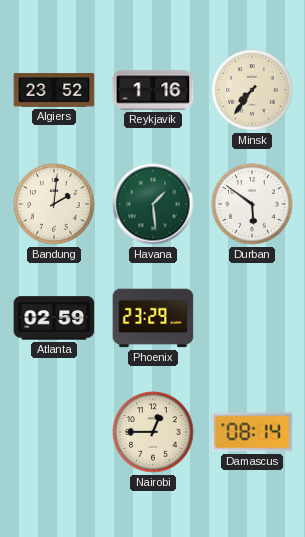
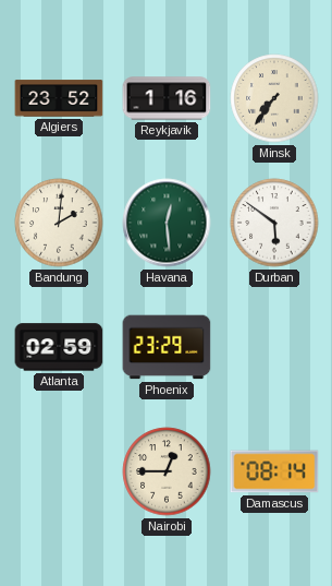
Havana: 1:29 -> 12:29
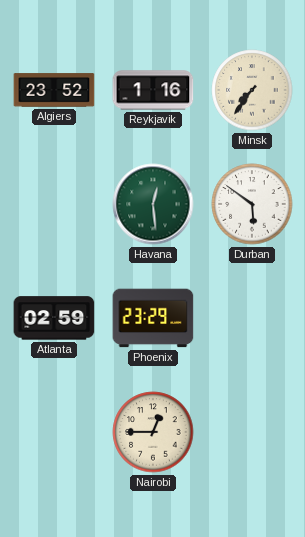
Bandung: 2:01 -> none
Damascus: 08:14 -> none
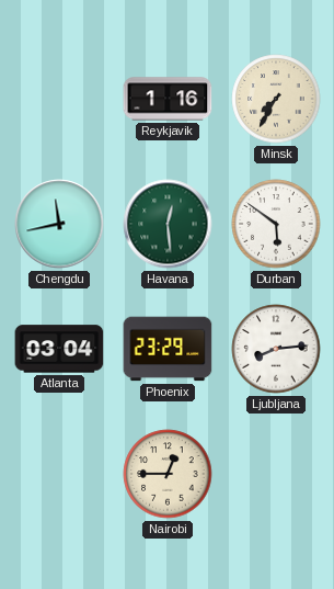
Algiers: 23:52 -> none
Minsk: 7:36 -> 7:35
Chengdu: none -> 11:43
Atlanta: 02:59 -> 03:04
Ljubljana: none -> 8:14
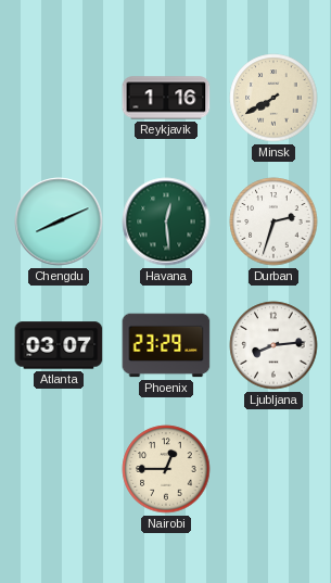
Minsk: 7:35 -> 7:40
Chengdu: 11:43 -> 8:11
Durban: 5:51 -> 2:33
Atlanta: 03:04 -> 03:07
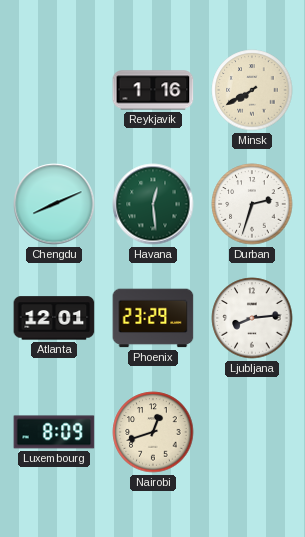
Atlanta: 03:07 -> 12:01
Luxembourg: none -> 8:09
Nairobi: 12:45 -> 12:42
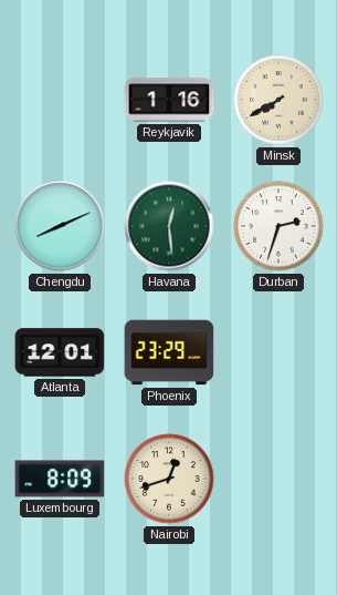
Ljubljana: 8:14 -> none
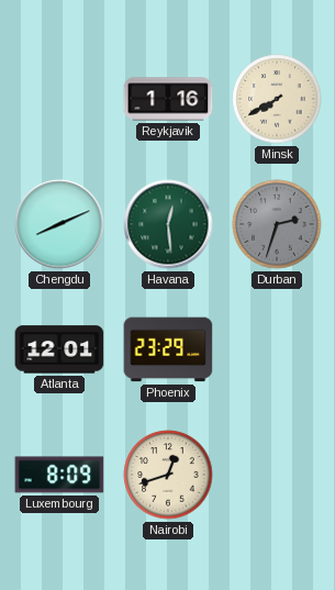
Durban dial: white -> grey
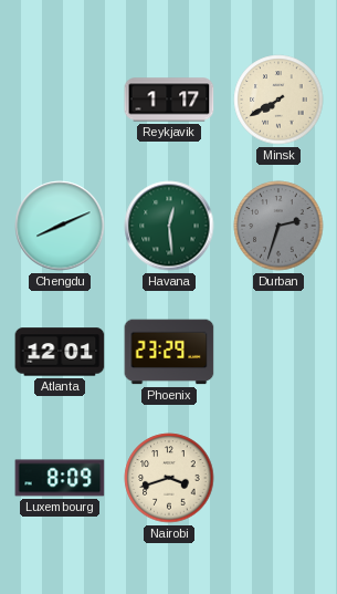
Reykjavik: 1:16 -> 1:17
Nairobi: 12:42 -> 3:42
